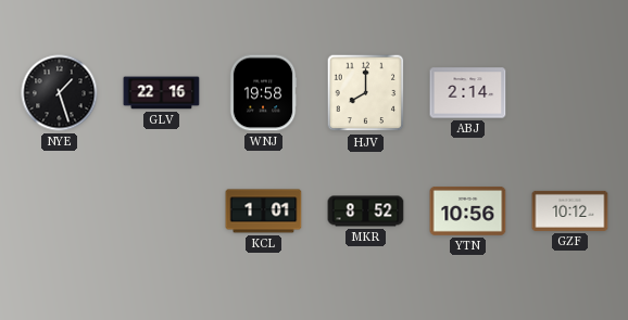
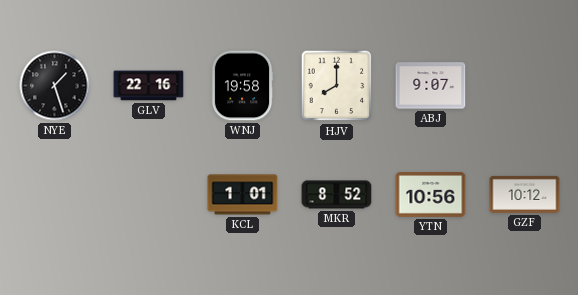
ABJ: 2:14 -> 9:07
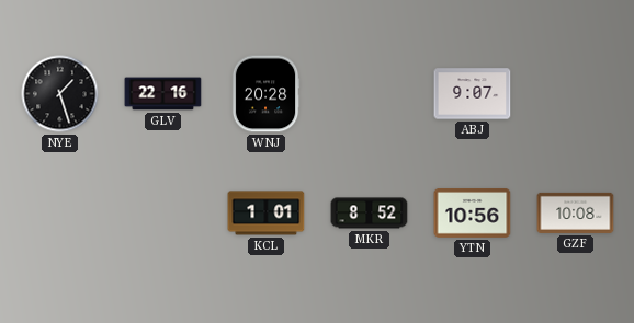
WNJ: 19:58 -> 20:28
HJV: 8:00 -> none
GZF: 10:12 -> 10:08
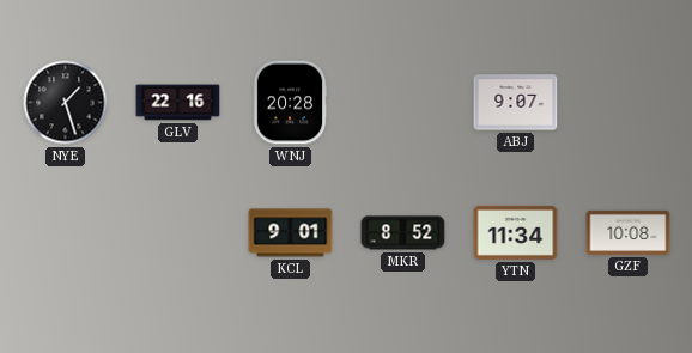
KCL: 1:01 -> 9:01
YTN: 10:56 -> 11:34
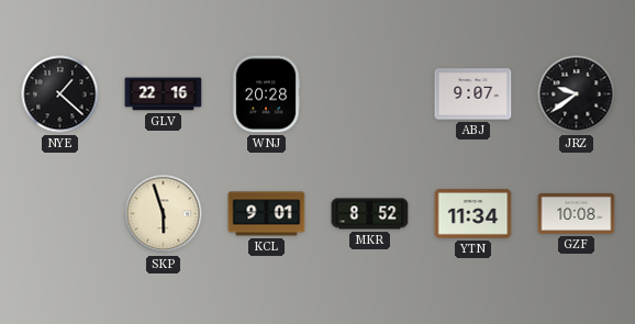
NYE: 1:27 -> 1:22
JRZ: none -> 9:39
SKP: none -> 5:57
